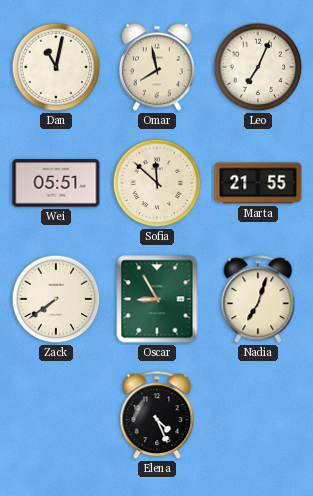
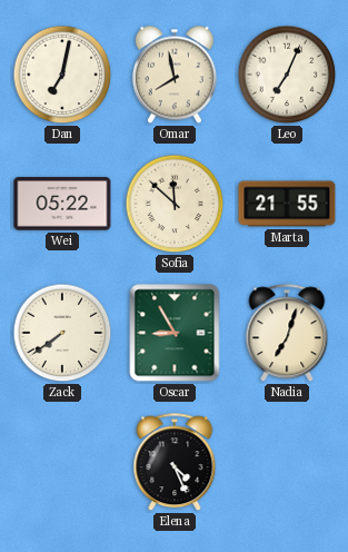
Dan: 11:02 -> 7:02
Wei: 05:51 -> 05:22
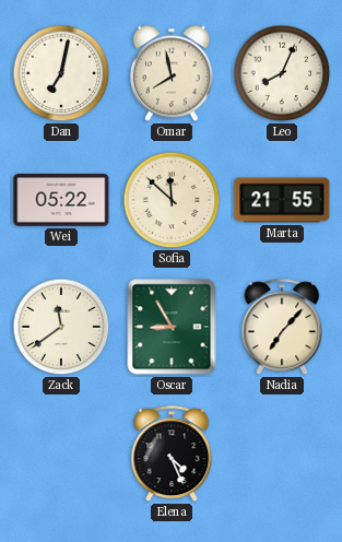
Leo: 7:04 -> 8:04
Zack: 7:39 -> 11:39
Nadia: 7:03 -> 7:07
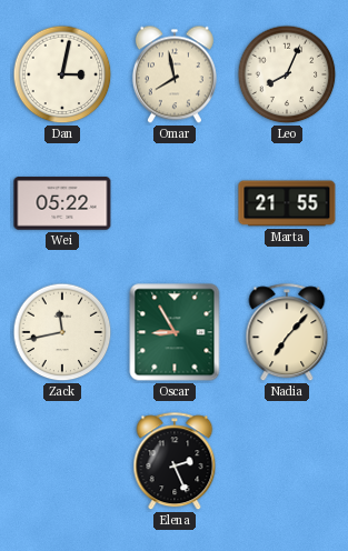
Dan: 7:02 -> 3:02
Sofia: 11:52 -> none
Zack: 11:39 -> 11:43
Elena: 4:26 -> 2:26
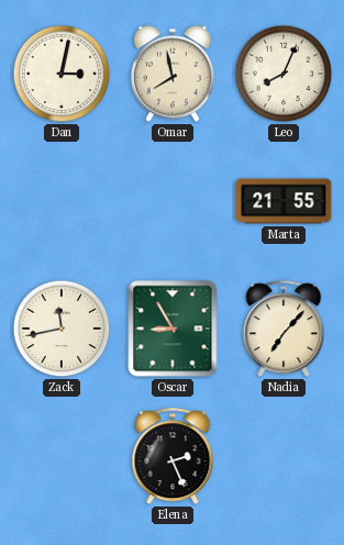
Wei: 05:22 -> none
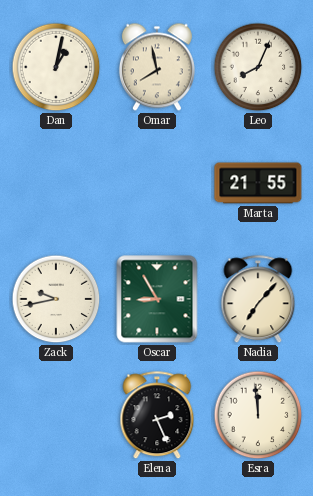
Dan: 3:02 -> 1:02
Zack: 11:43 -> 9:43
Esra: none -> 11:59
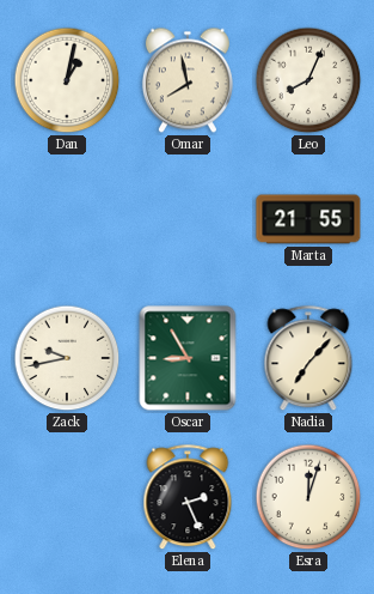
Esra: 11:59 -> 12:03
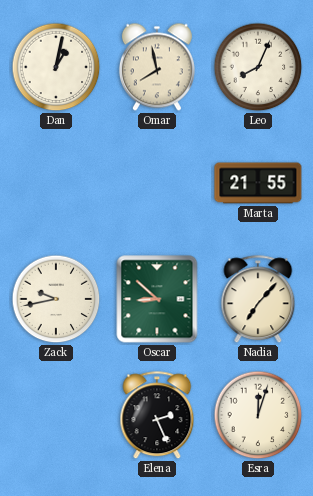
Oscar: 8:55 -> 8:52
